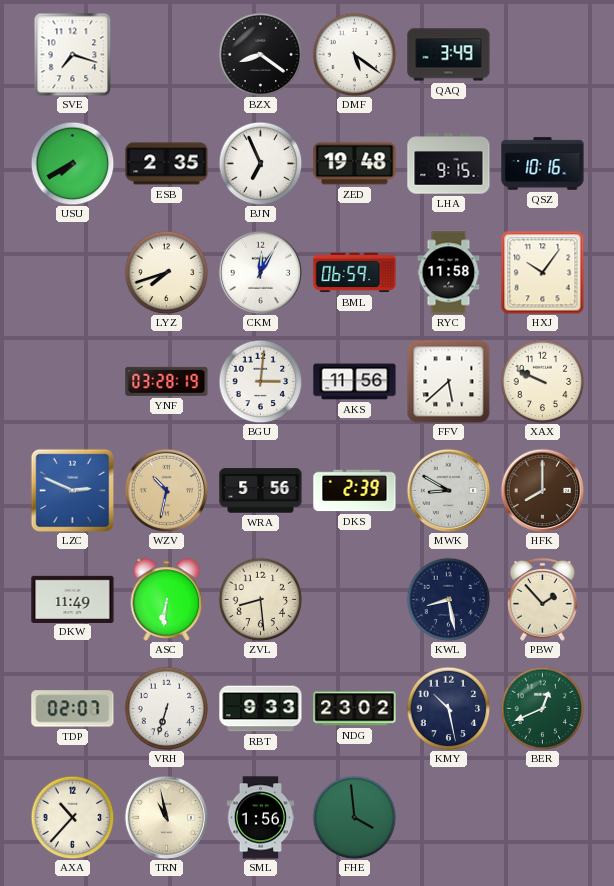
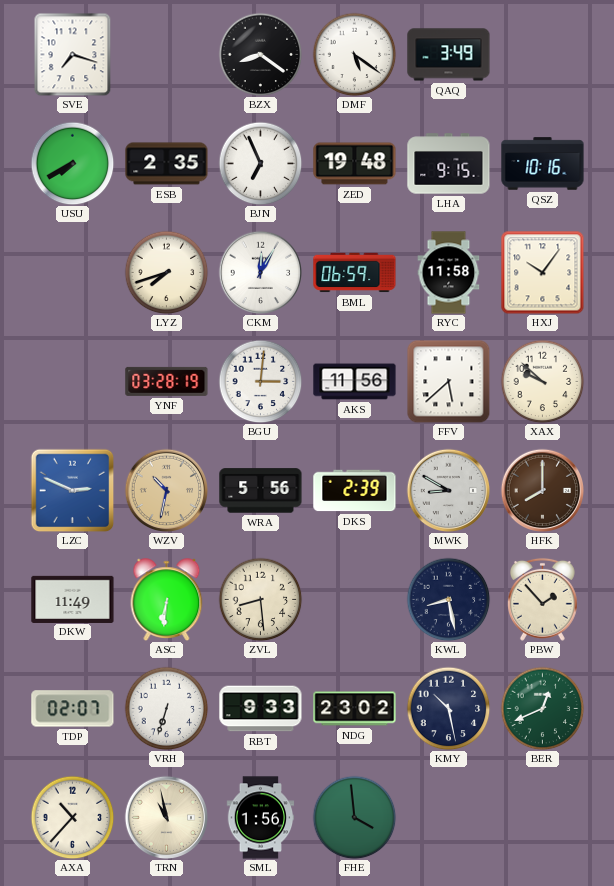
XAX: 9:49 -> 9:52
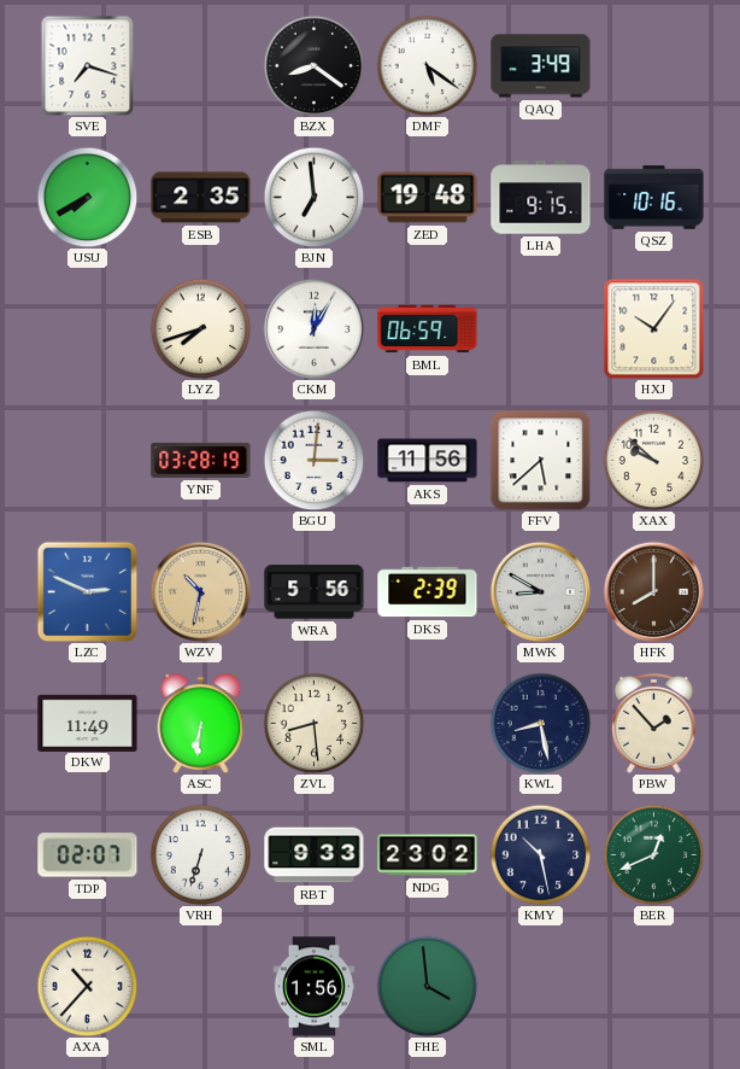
BJN: 6:56 -> 6:59
RYC: 11:58 -> none
TRN: 10:58 -> none
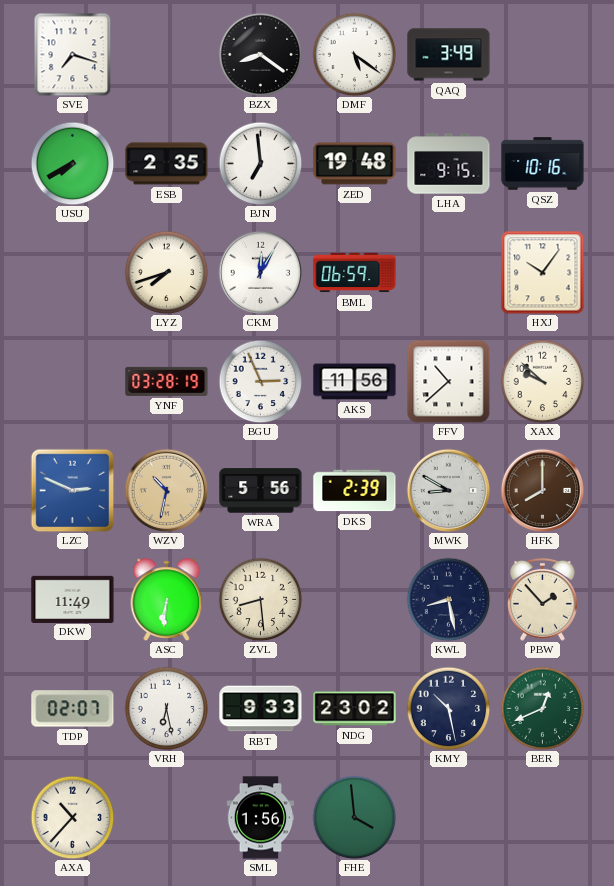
BGU: 3:01 -> 2:56
FFV: 5:38 -> 10:38
VRH: 6:33 -> 6:28
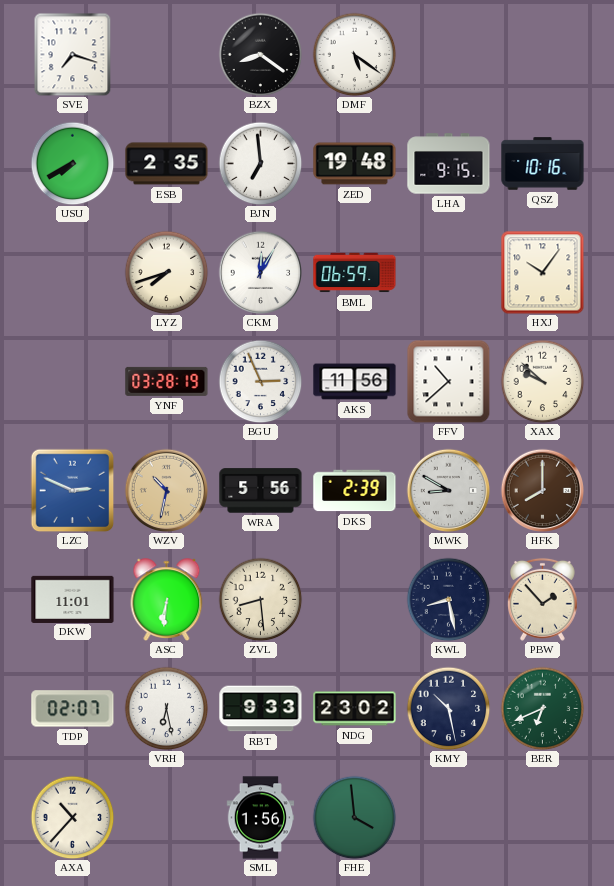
QAQ: 3:49 -> none
DKW: 11:49 -> 11:01
BER: 12:41 -> 6:41
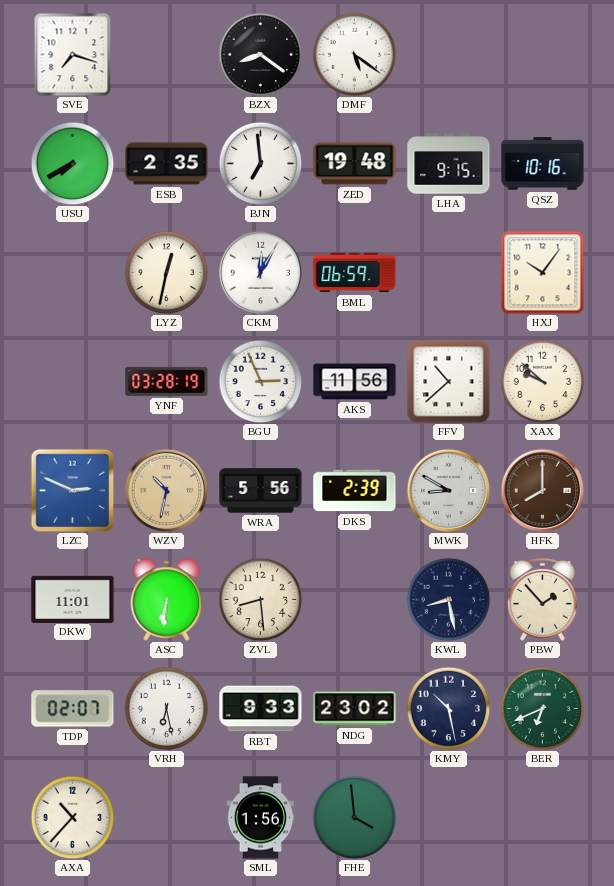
LYZ: 7:42 -> 12:32
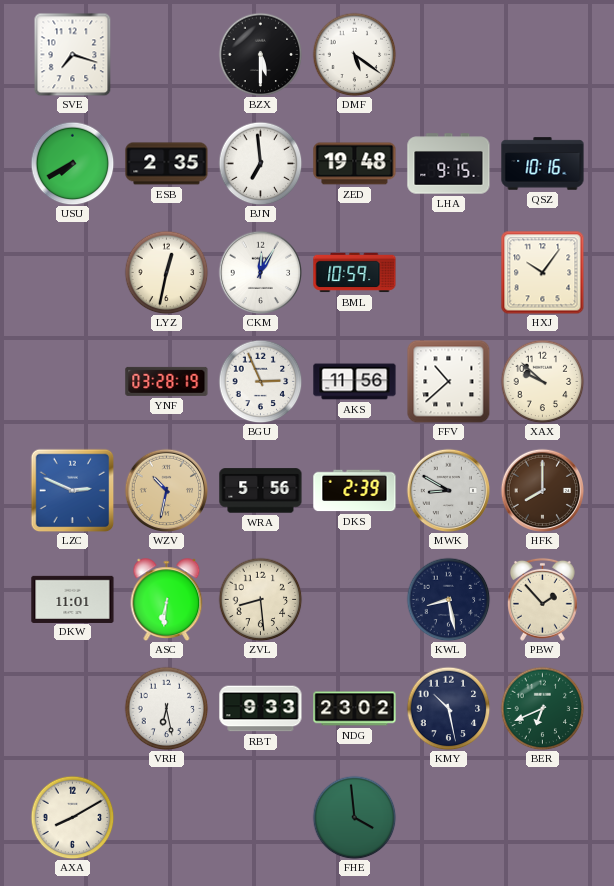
BZX: 8:21 -> 5:30
BML: 06:59 -> 10:59
TDP: 02:07 -> none
AXA: 10:37 -> 8:10
SML: 1:56 -> none
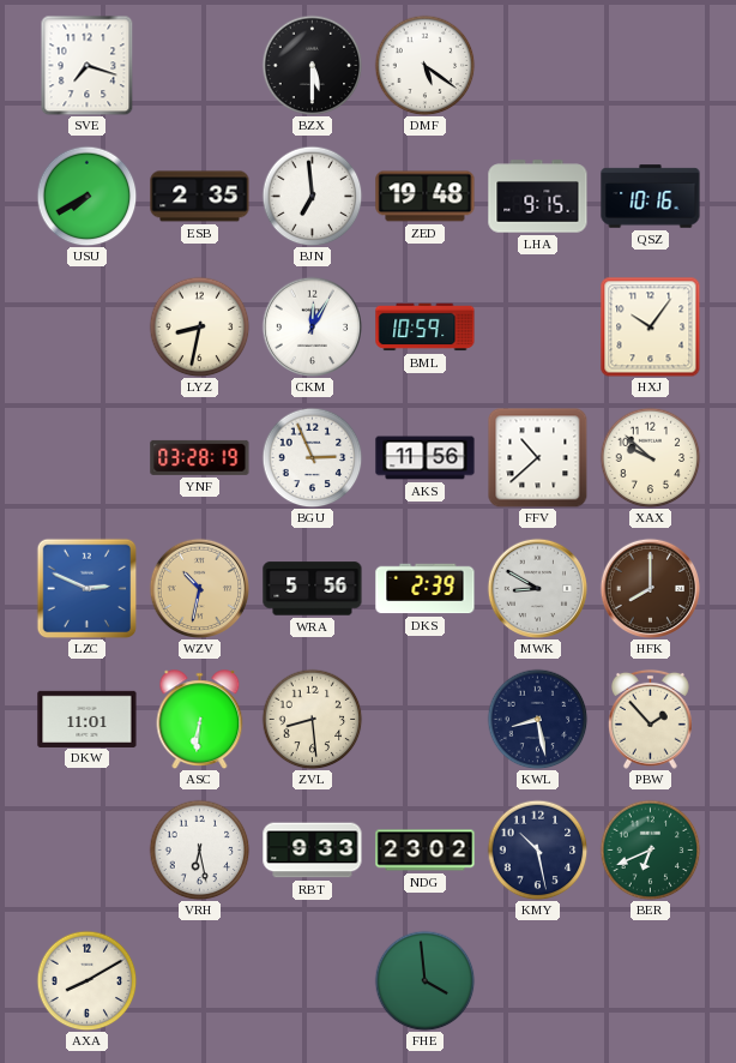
LYZ: 12:32 -> 8:32
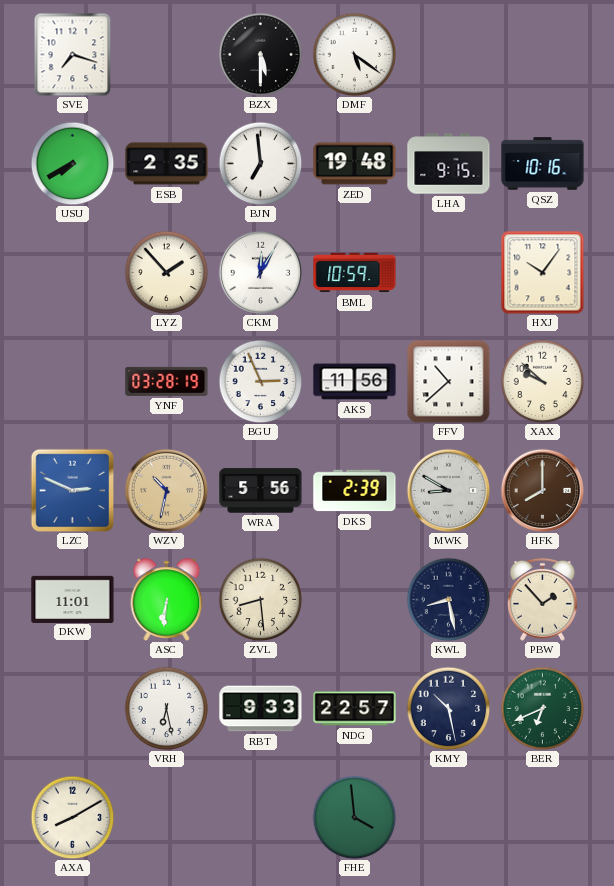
LYZ: 8:32 -> 1:53
NDG: 23:02 -> 22:57
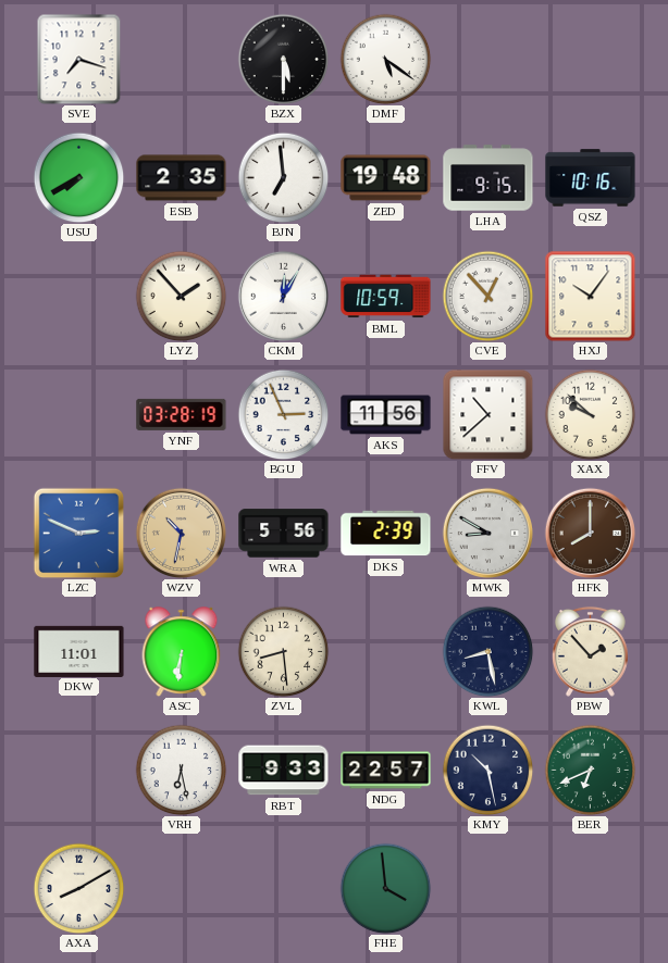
CVE: none -> 12:53
